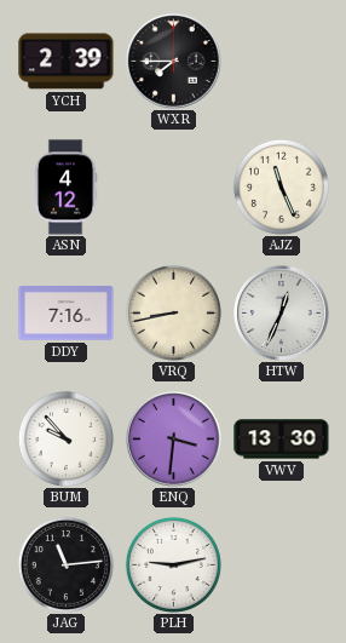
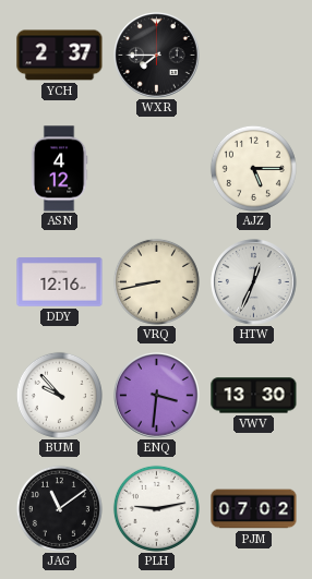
YCH: 2:39 -> 2:37
AJZ: 11:26 -> 5:15
DDY: 7:16 -> 12:16
JAG: 11:14 -> 11:09
PJM: none -> 07:02
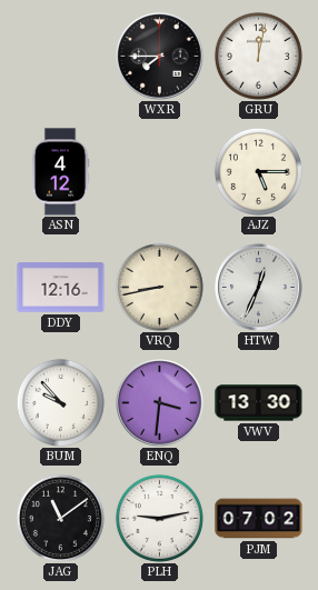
YCH: 2:37 -> none
GRU: none -> 12:02
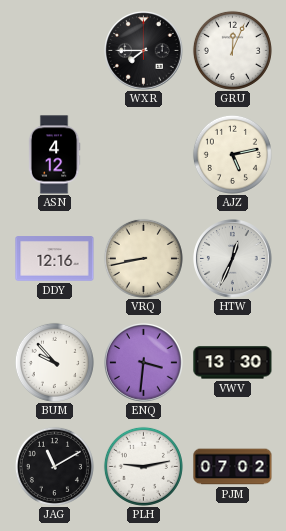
GRU: 12:02 -> 12:04
AJZ: 5:15 -> 5:13
JAG: 11:09 -> 11:10
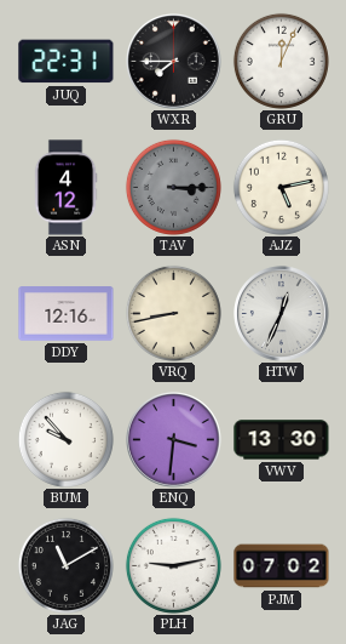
JUQ: none -> 22:31
TAV: none -> 3:15
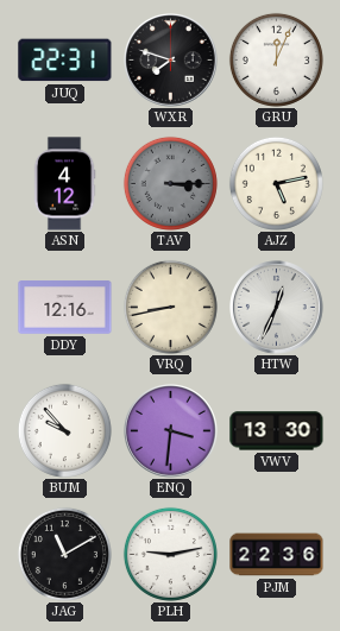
WXR: 7:45 -> 7:48
PJM: 07:02 -> 22:36
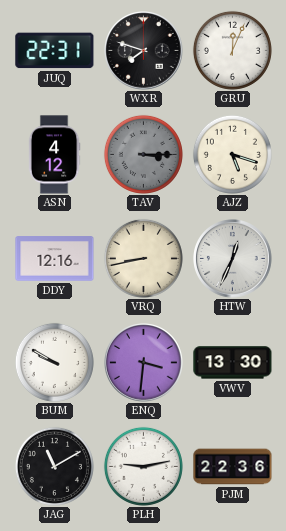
AJZ: 5:13 -> 5:18
BUM: 9:53 -> 9:50
